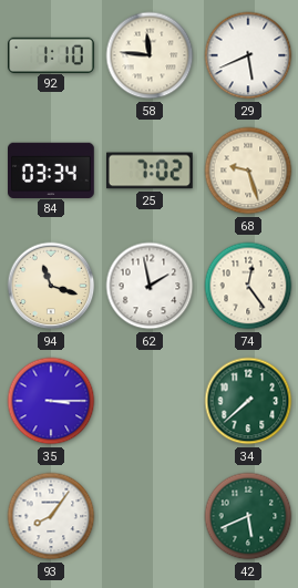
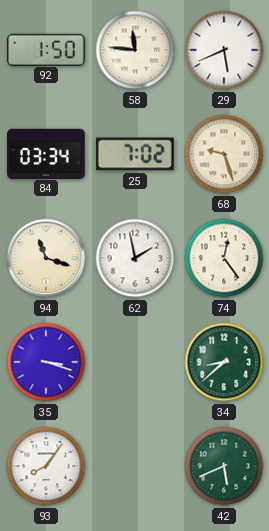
92: 1:10 -> 1:50
35: 3:15 -> 3:18
34: 7:38 -> 8:38
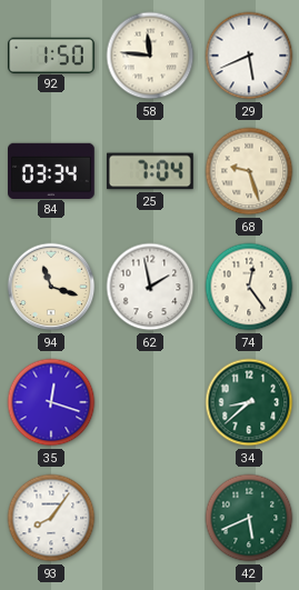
25: 7:02 -> 7:04
35: 3:18 -> 12:18
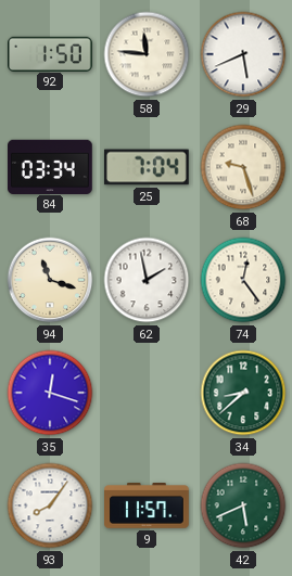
9: none -> 11:57
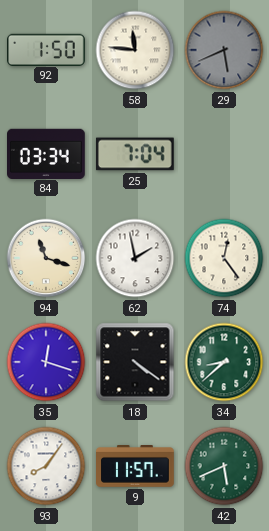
29 dial: white -> grey
68: 9:27 -> none
18: none -> 4:21
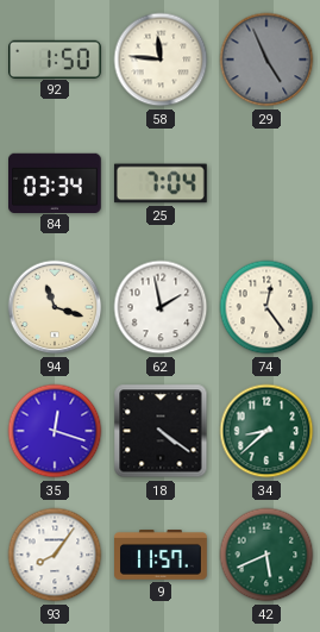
29: 5:41 -> 4:56
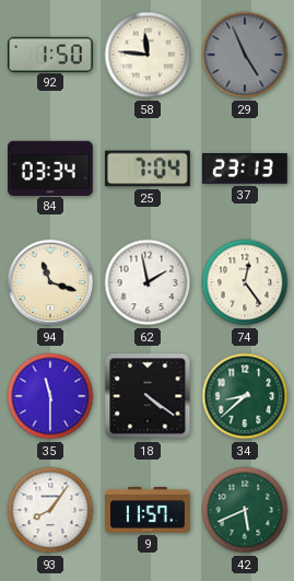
37: none -> 23:13
35: 12:18 -> 11:30
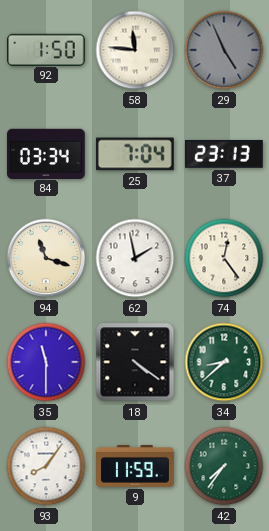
9: 11:57 -> 11:59
42: 5:41 -> 7:36
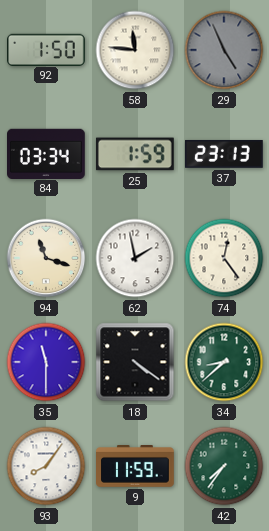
25: 7:04 -> 1:59
